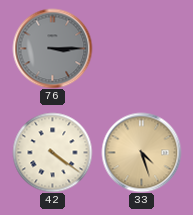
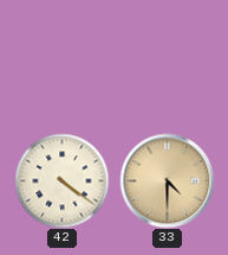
76: 3:15 -> none
33: 4:27 -> 4:30
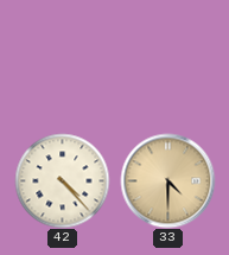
42: 4:21 -> 4:23
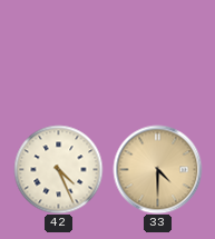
42: 4:23 -> 4:26
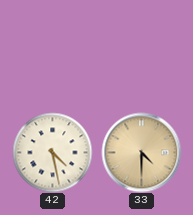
42: 4:26 -> 4:28
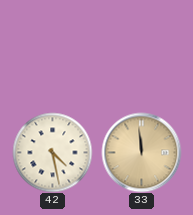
33: 4:30 -> 11:59
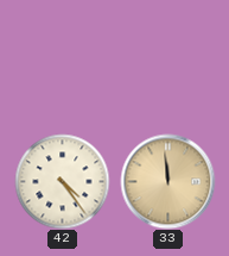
42: 4:28 -> 4:24
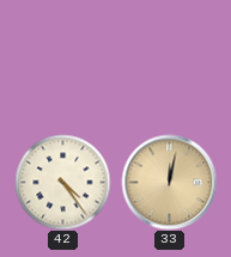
33: 11:59 -> 12:02
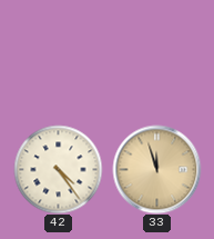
33: 12:02 -> 11:57
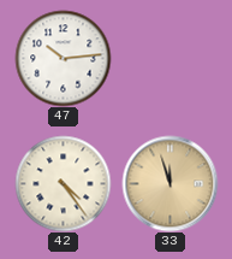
47: none -> 10:14
